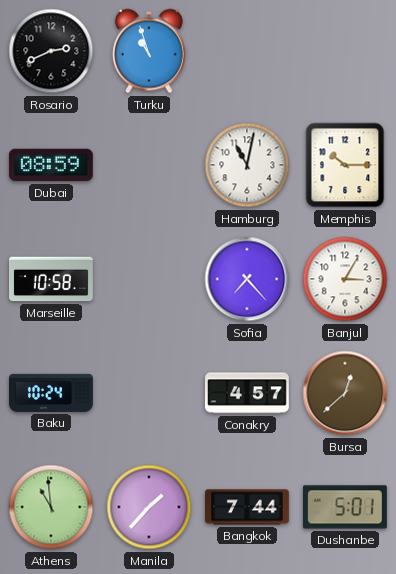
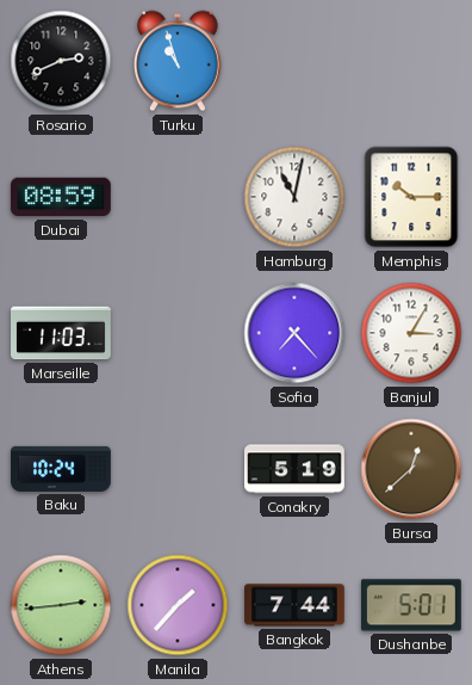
Marseille: 10:58 -> 11:03
Conakry: 4:57 -> 5:19
Athens: 10:59 -> 2:44
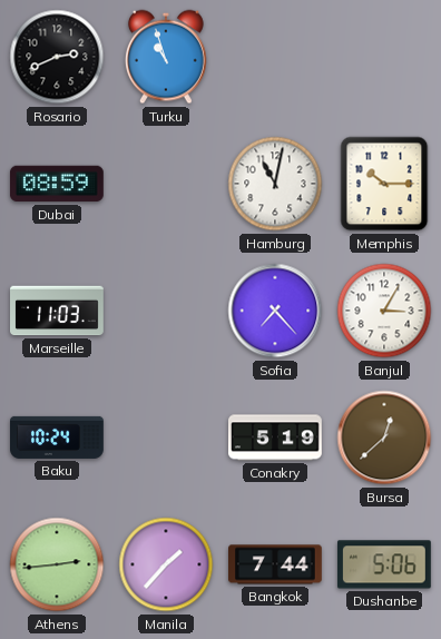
Dushanbe: 5:01 -> 5:06
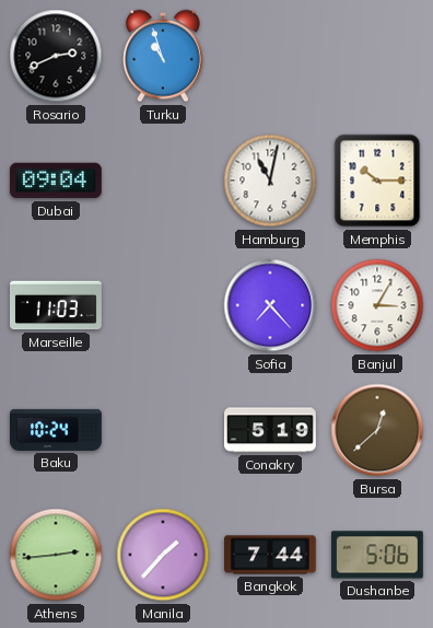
Dubai: 08:59 -> 09:04
